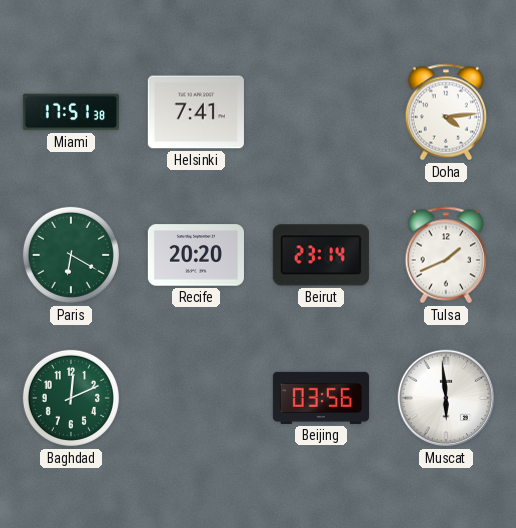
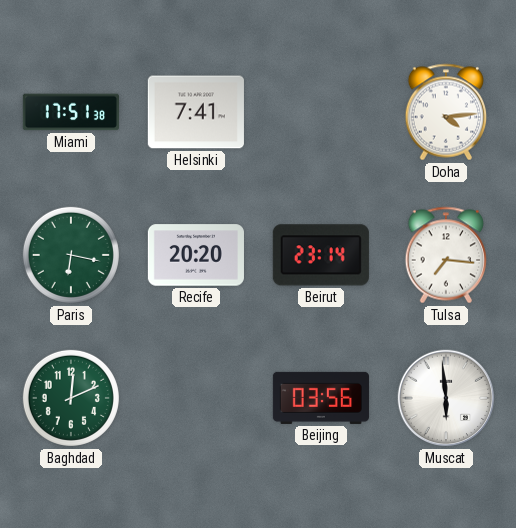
Paris: 6:20 -> 6:17
Tulsa: 1:41 -> 7:16
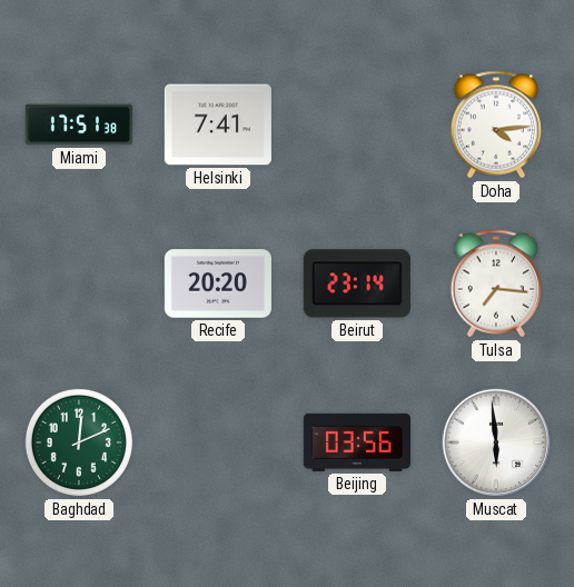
Paris: 6:17 -> none
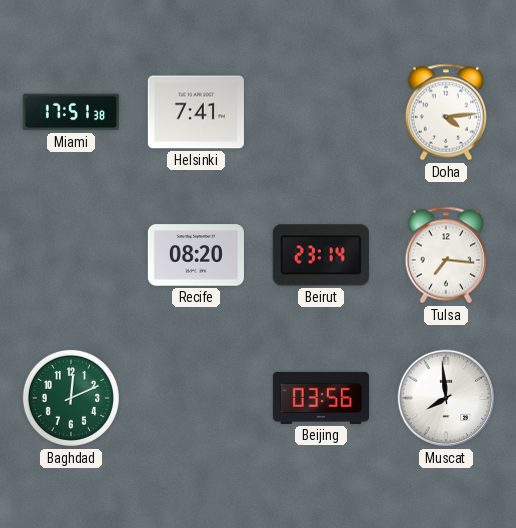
Recife: 20:20 -> 08:20
Muscat: 5:59 -> 7:59
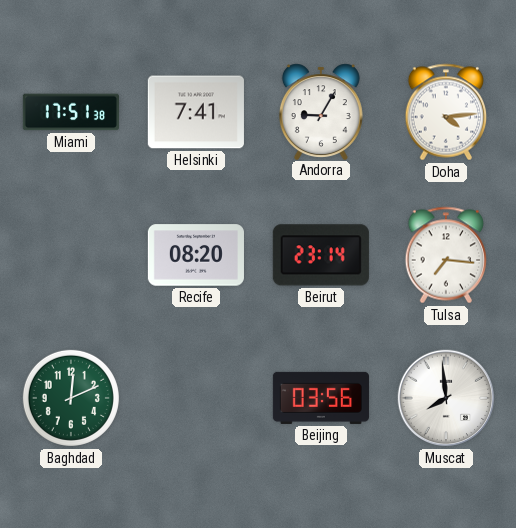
Andorra: none -> 9:05
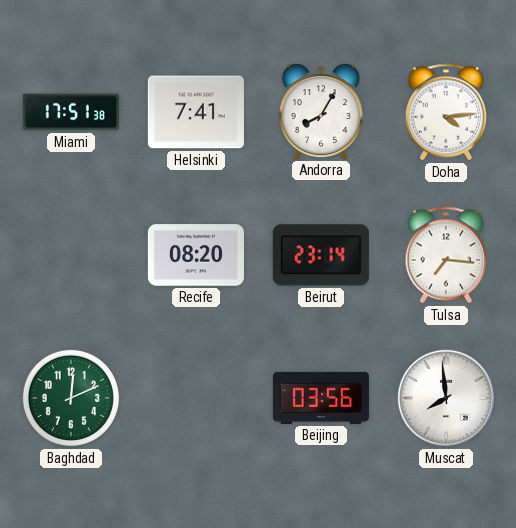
Andorra: 9:05 -> 8:05
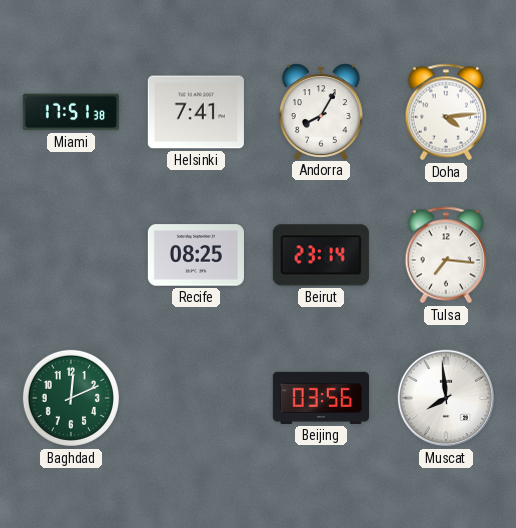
Recife: 08:20 -> 08:25
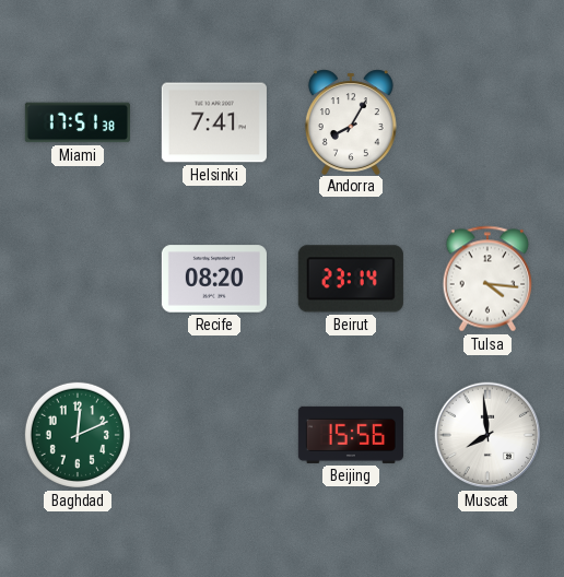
Doha: 4:14 -> none
Recife: 08:25 -> 08:20
Tulsa: 7:16 -> 4:16
Beijing: 03:56 -> 15:56
